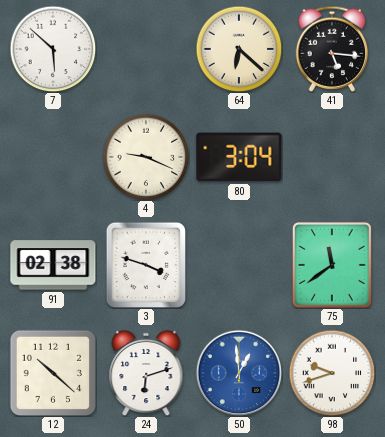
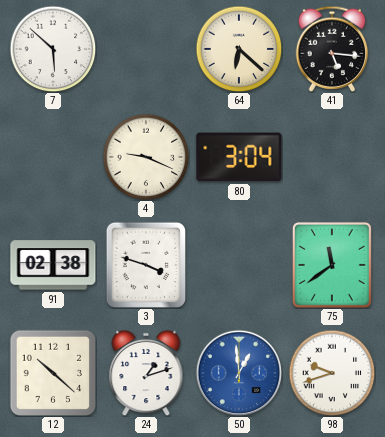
24: 6:12 -> 1:12
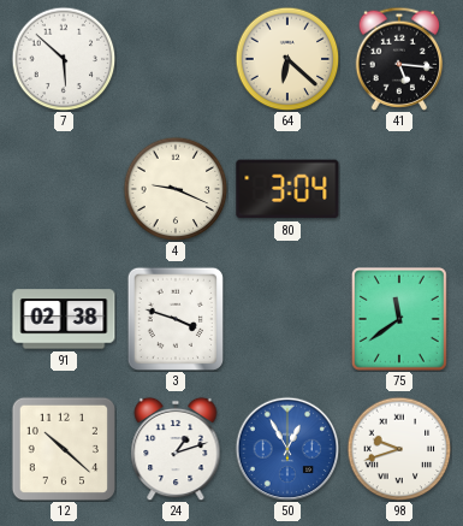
50: 12:59 -> 12:55
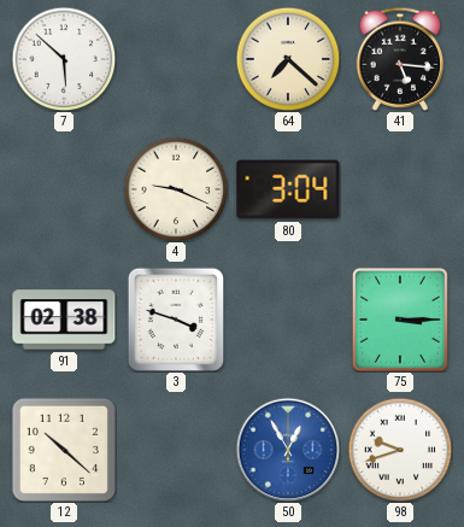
64: 6:22 -> 7:22
75: 11:39 -> 3:15
24: 1:12 -> none
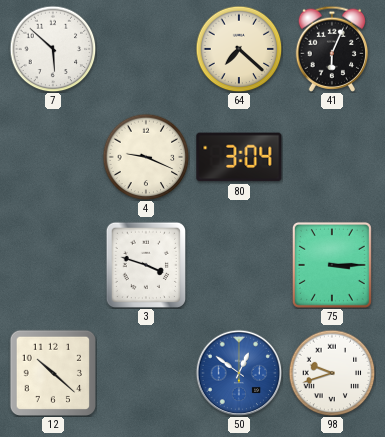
41: 5:16 -> 6:04
91: 02:38 -> none
50: 12:55 -> 12:51
